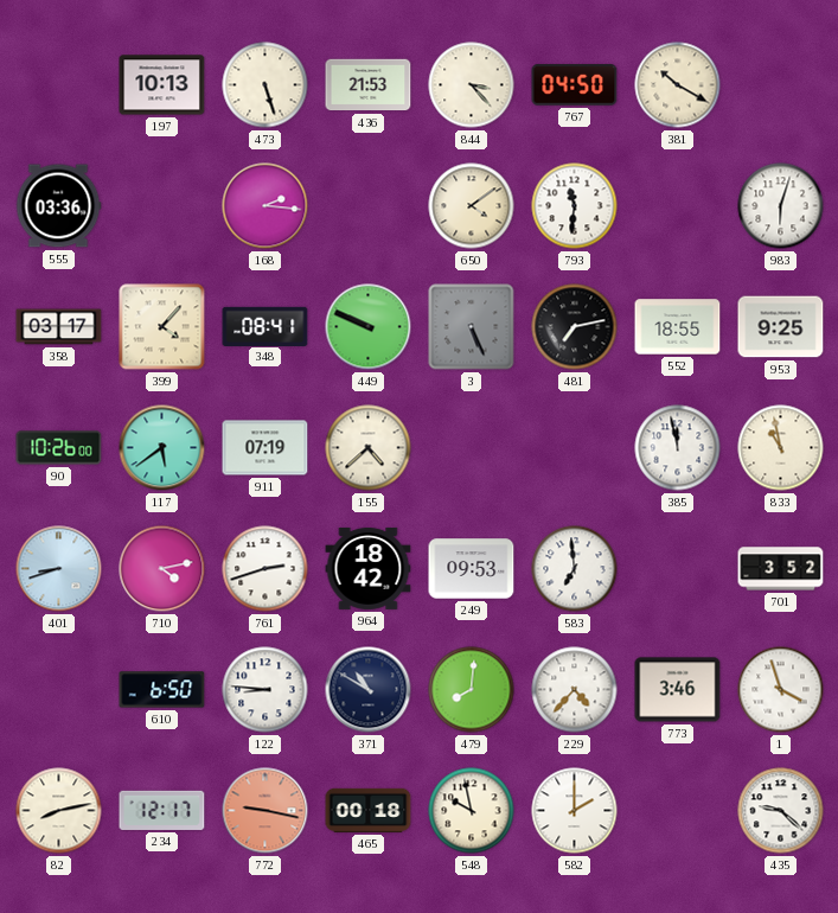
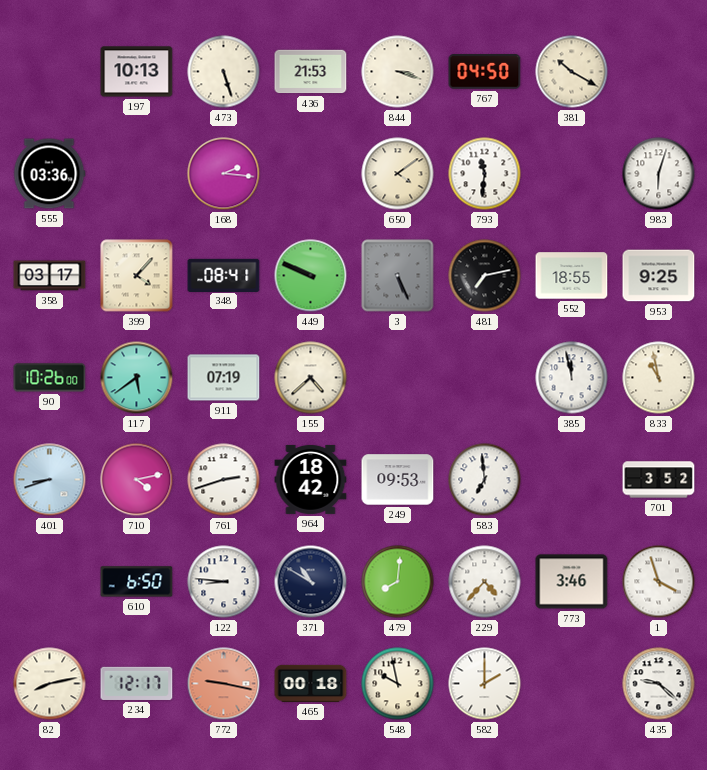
844: 3:23 -> 3:18
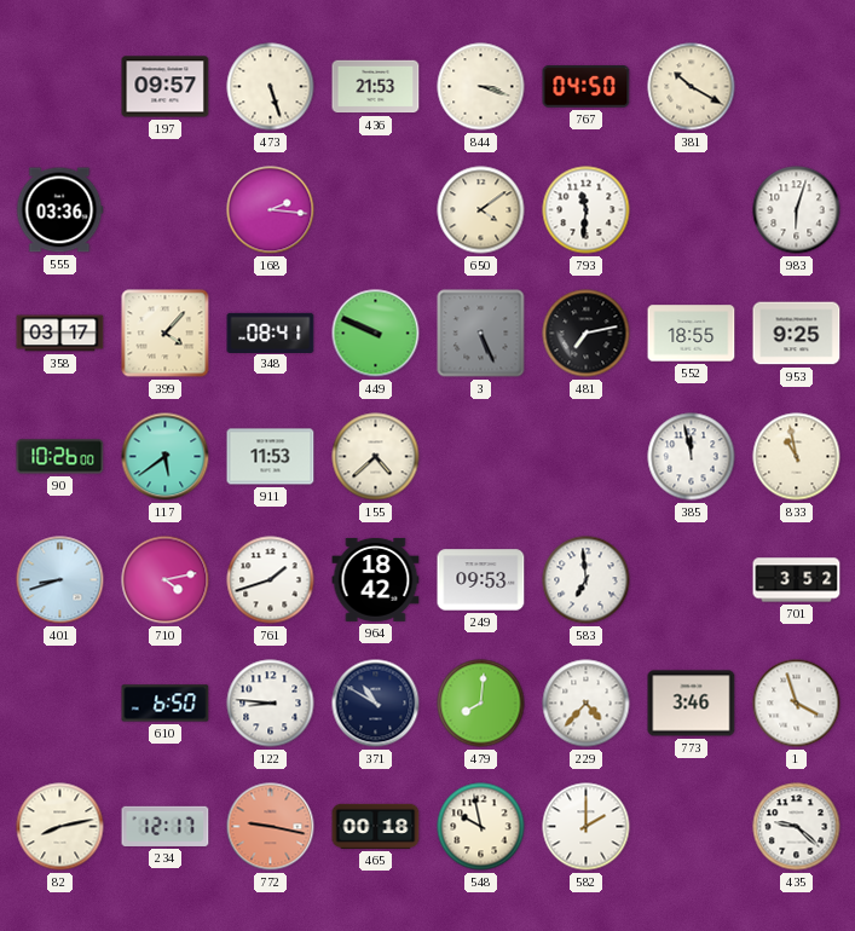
197: 10:13 -> 09:57
911: 07:19 -> 11:53
761: 2:42 -> 1:42
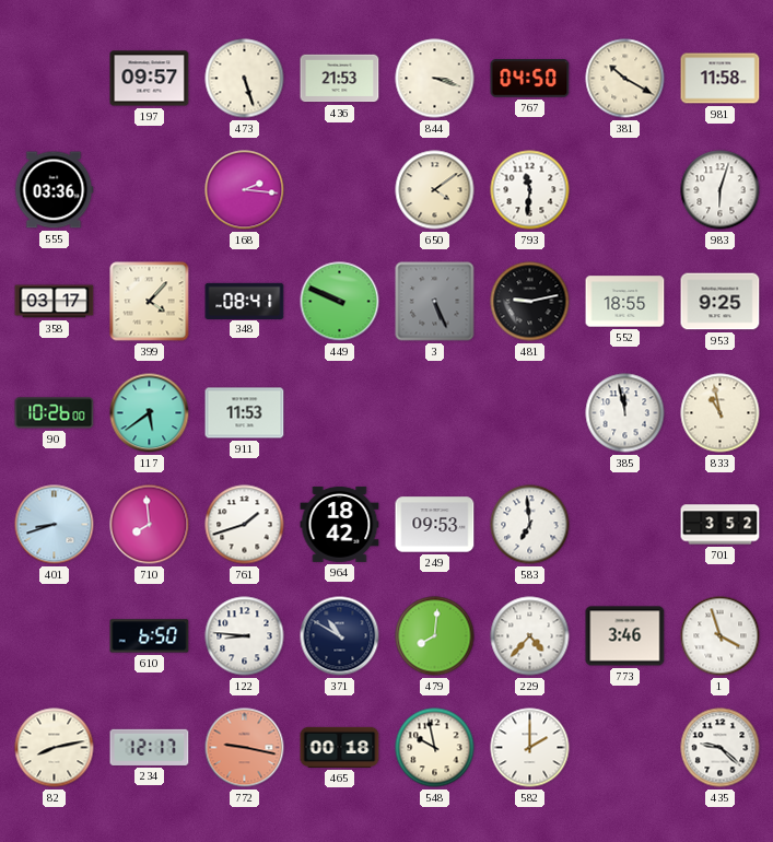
981: none -> 11:58
481: 7:13 -> 9:13
155: 4:38 -> none
710: 4:13 -> 7:59
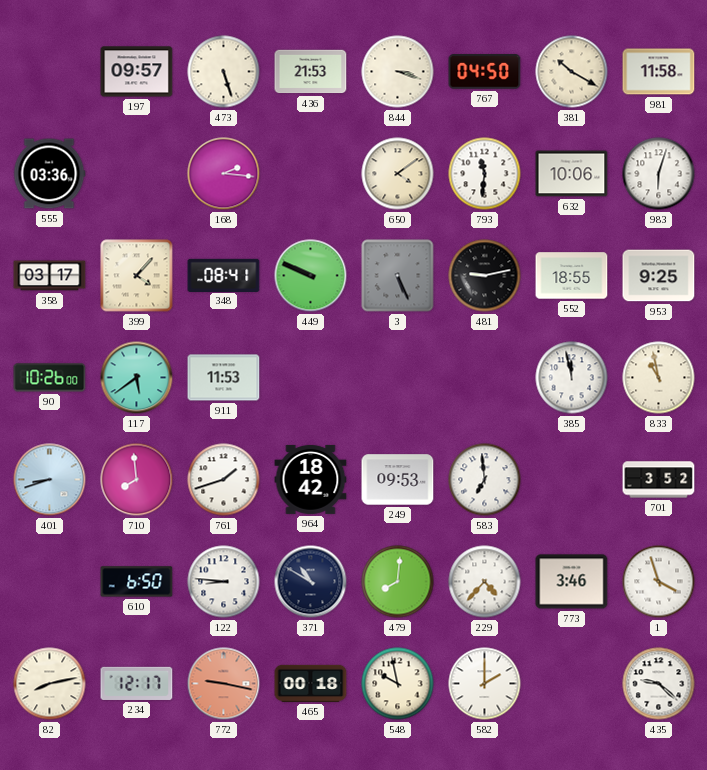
632: none -> 10:06
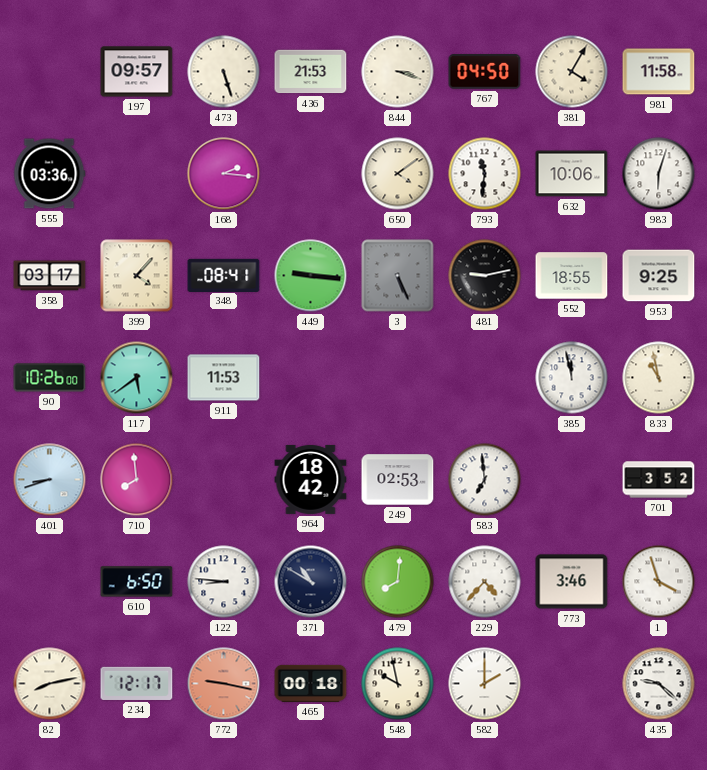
381: 10:20 -> 4:05
449: 9:49 -> 9:16
761: 1:42 -> none
249: 09:53 -> 02:53
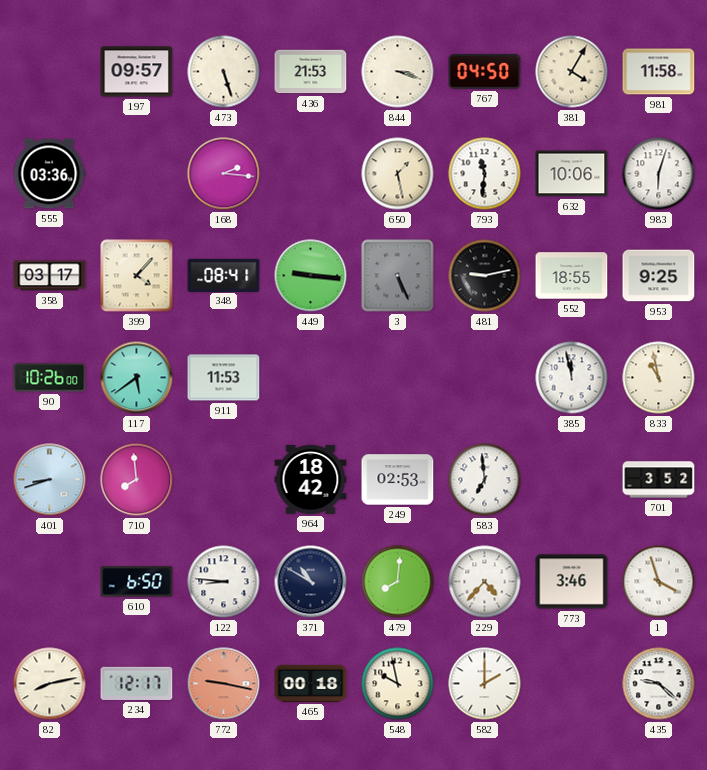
650: 4:09 -> 1:28
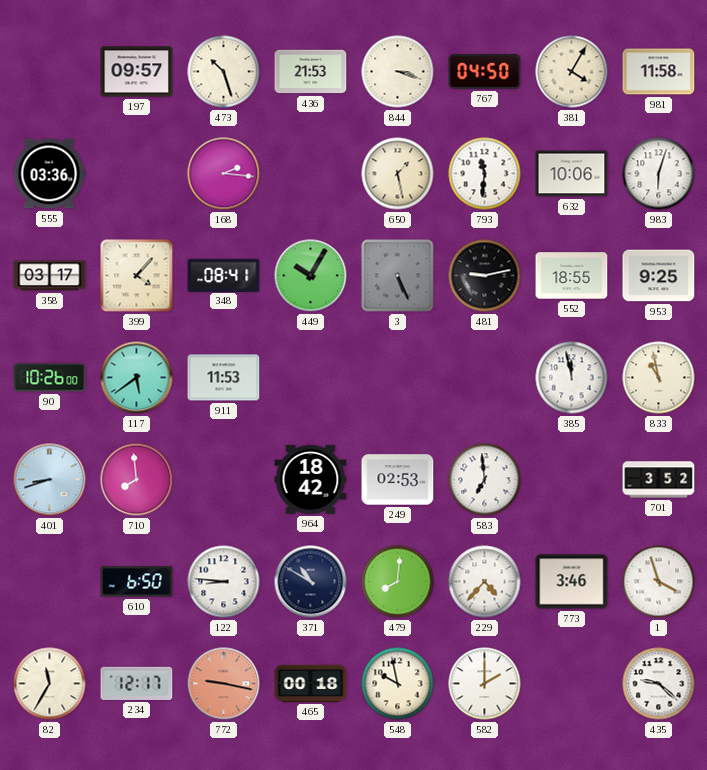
473: 5:27 -> 10:27
449: 9:16 -> 10:05
82: 8:13 -> 11:35
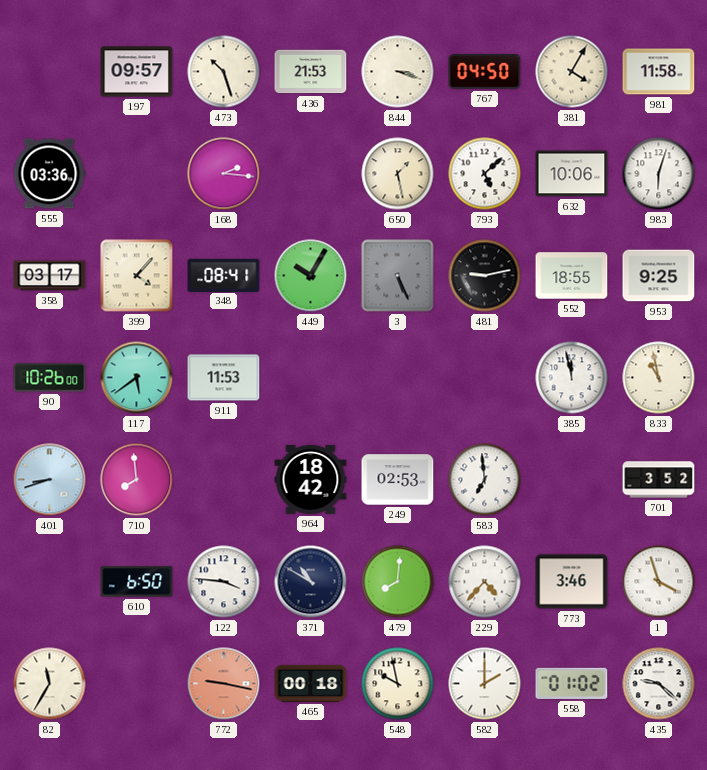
793: 11:31 -> 5:08
122: 8:46 -> 3:46
234: 12:17 -> none
558: none -> 01:02
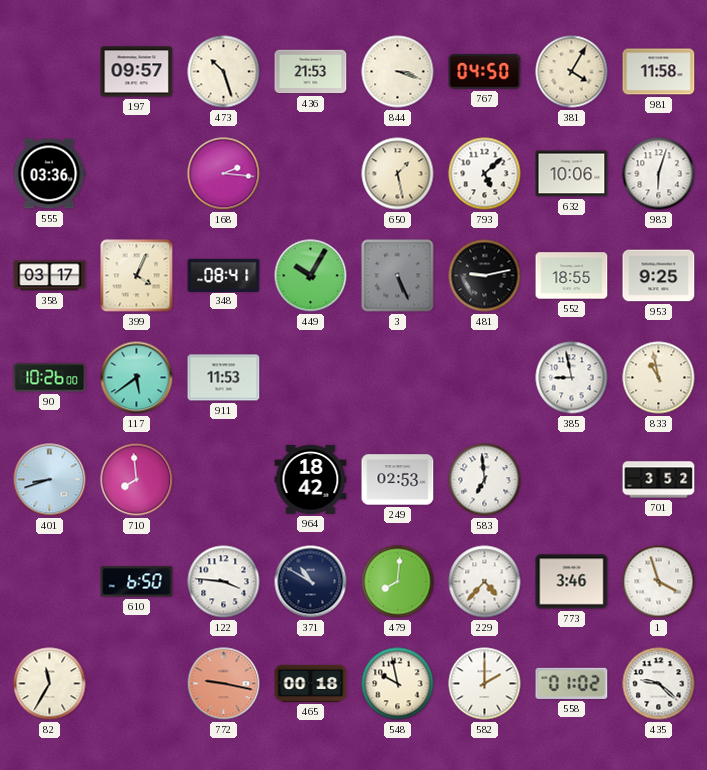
399: 4:07 -> 4:04
385: 11:58 -> 8:58
